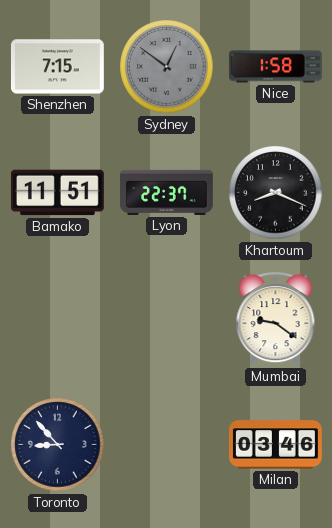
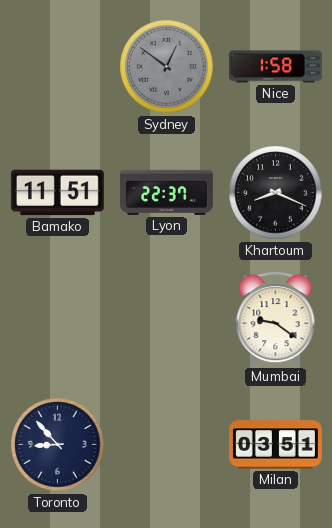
Shenzhen: 7:15 -> none
Milan: 03:46 -> 03:51
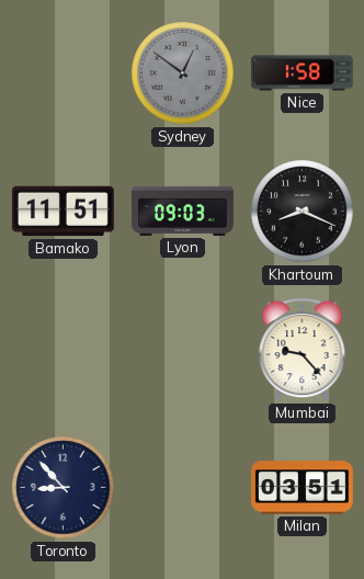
Lyon: 22:37 -> 09:03
Mumbai: 9:21 -> 9:23
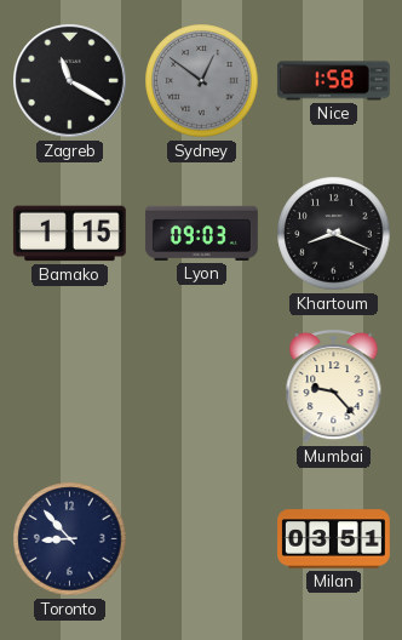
Zagreb: none -> 11:20
Bamako: 11:51 -> 1:15
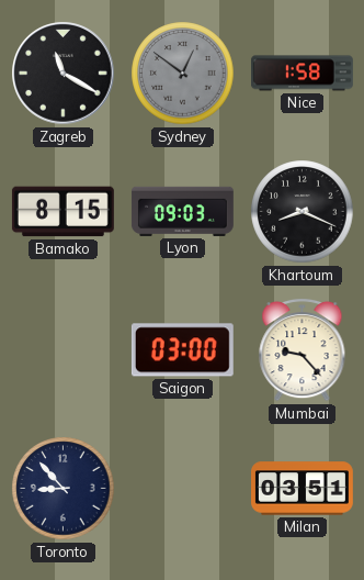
Bamako: 1:15 -> 8:15
Saigon: none -> 03:00
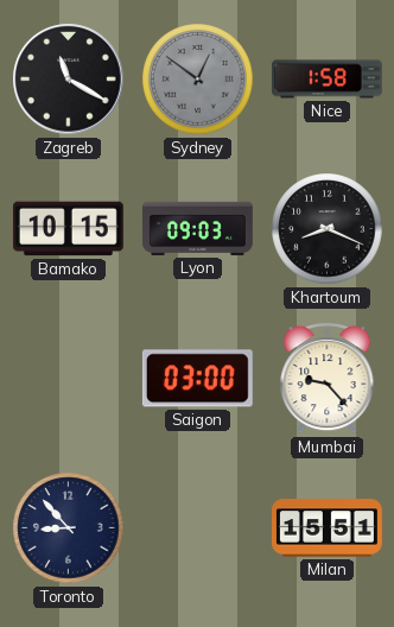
Bamako: 8:15 -> 10:15
Milan: 03:51 -> 15:51
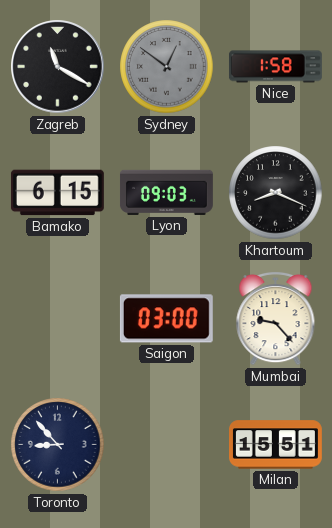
Bamako: 10:15 -> 6:15
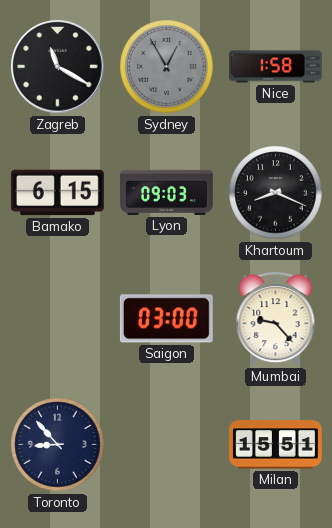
Sydney: 12:51 -> 12:55
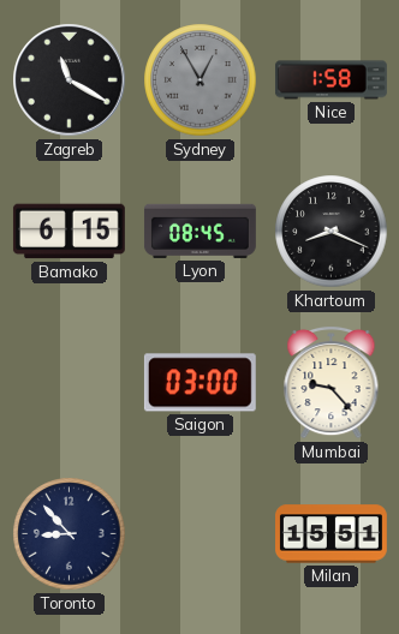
Lyon: 09:03 -> 08:45
